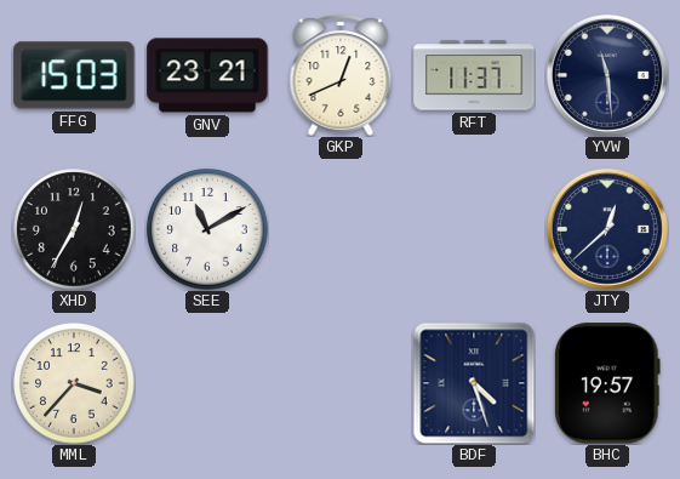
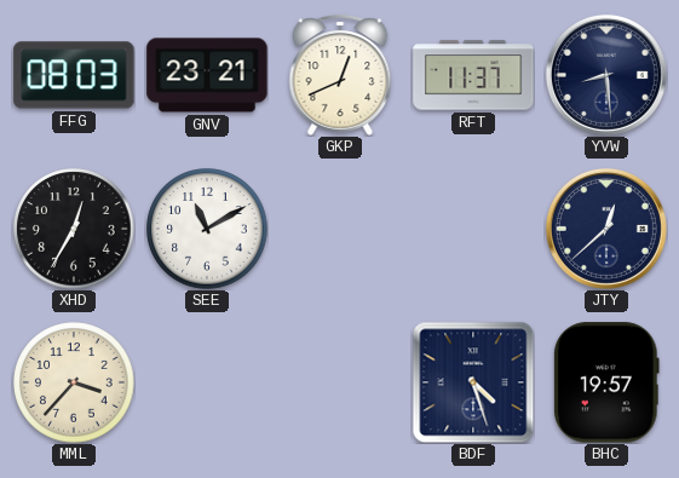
FFG: 15:03 -> 08:03
YVW: 11:29 -> 8:29
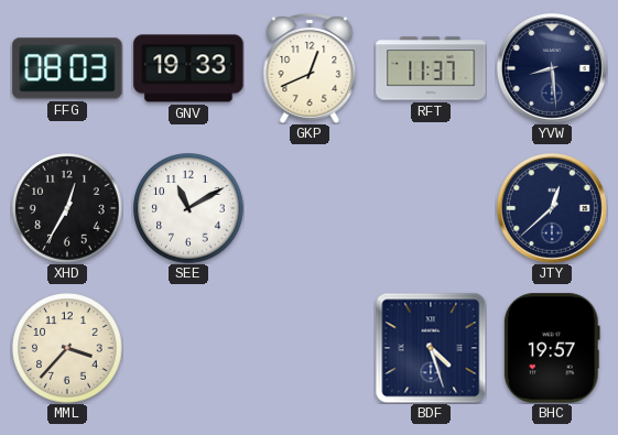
GNV: 23:21 -> 19:33
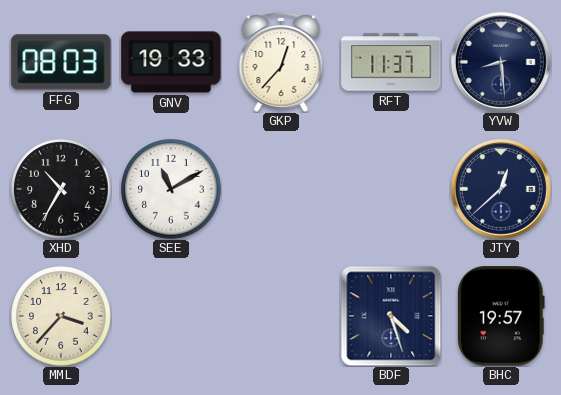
GKP: 12:41 -> 12:37
XHD: 12:35 -> 10:35
